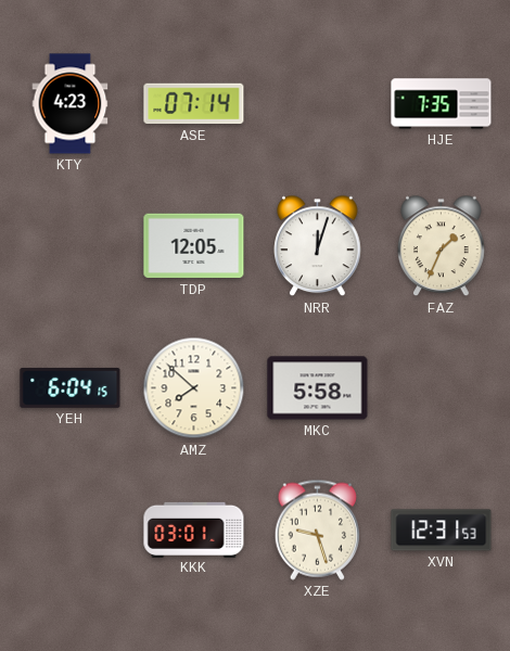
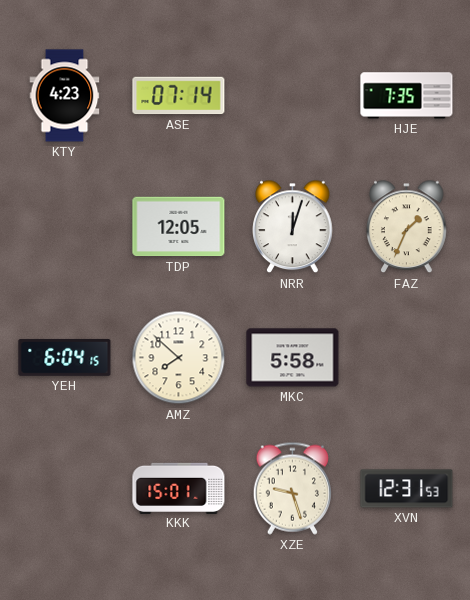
KKK: 03:01 -> 15:01
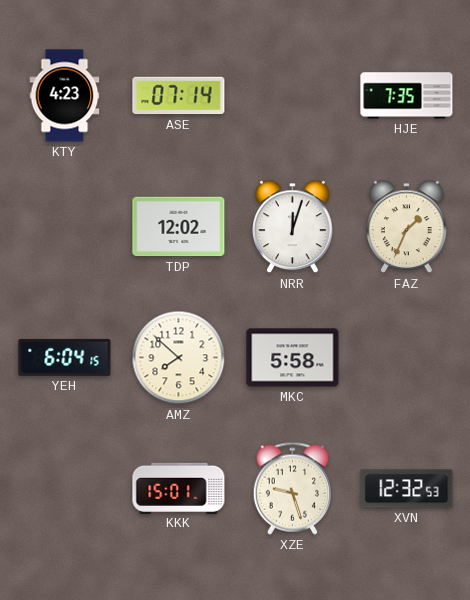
TDP: 12:05 -> 12:02
XVN: 12:31 -> 12:32
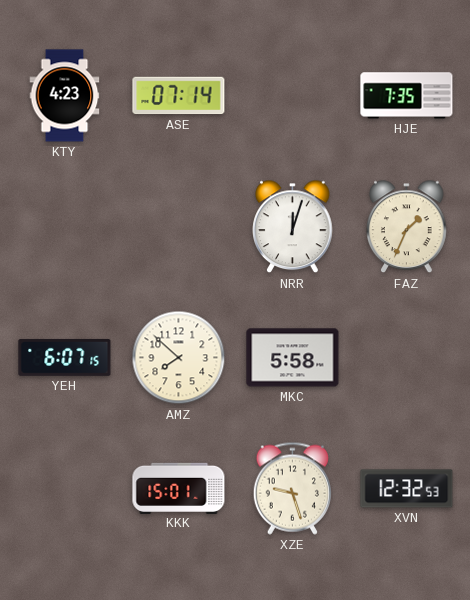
TDP: 12:02 -> none
YEH: 6:04 -> 6:07
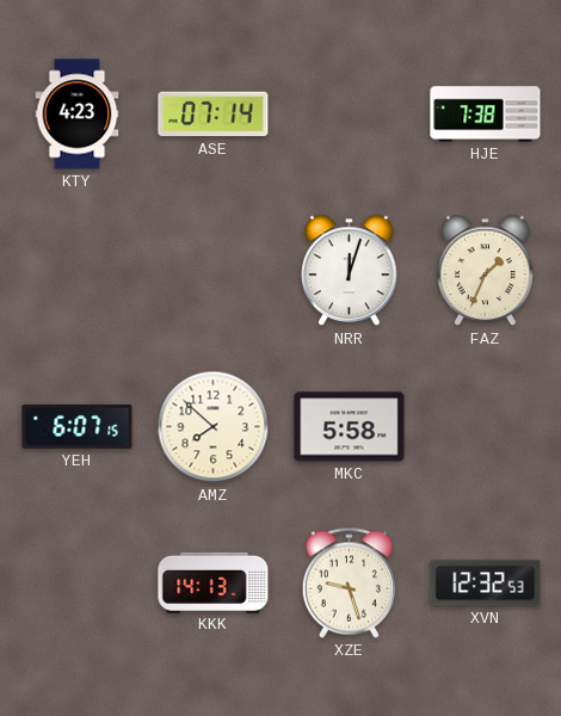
HJE: 7:35 -> 7:38
KKK: 15:01 -> 14:13
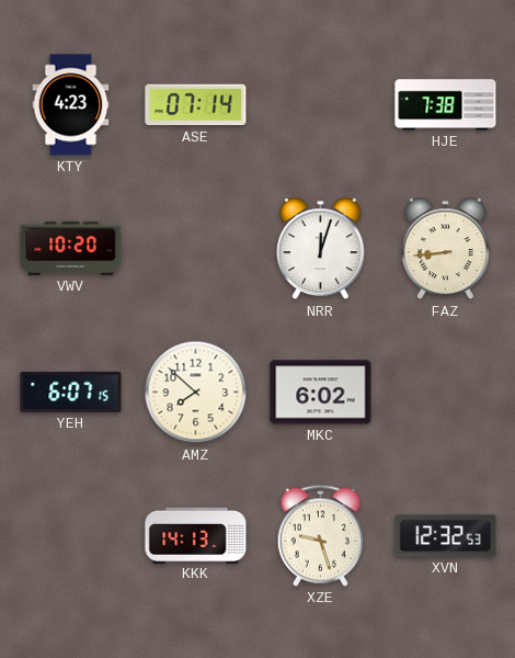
VWV: none -> 10:20
FAZ: 1:34 -> 8:44
MKC: 5:58 -> 6:02
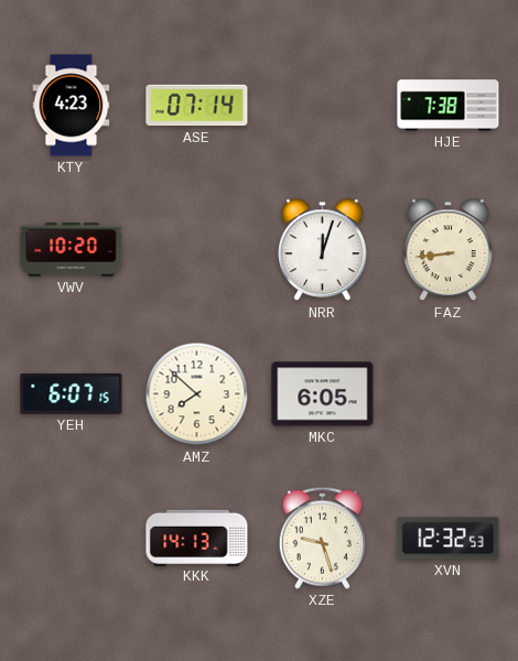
MKC: 6:02 -> 6:05
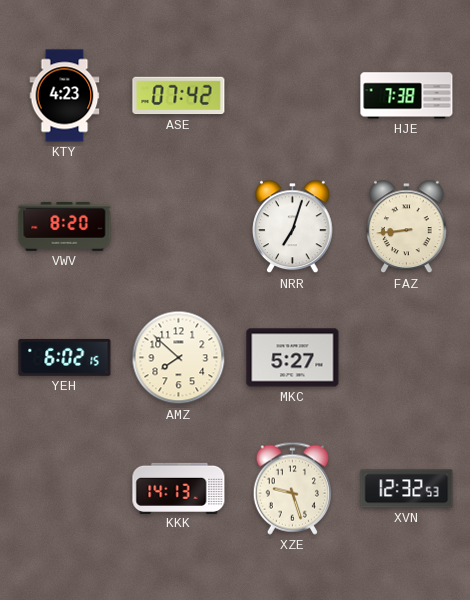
ASE: 07:14 -> 07:42
VWV: 10:20 -> 8:20
NRR: 12:03 -> 7:03
YEH: 6:07 -> 6:02
MKC: 6:05 -> 5:27
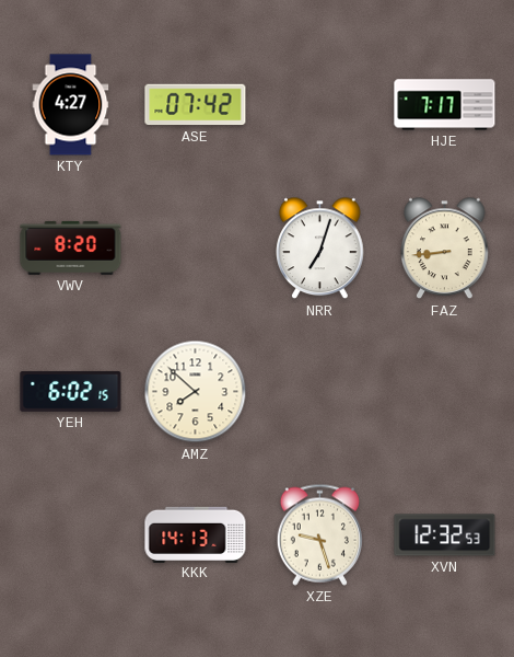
KTY: 4:23 -> 4:27
HJE: 7:38 -> 7:17
MKC: 5:27 -> none
